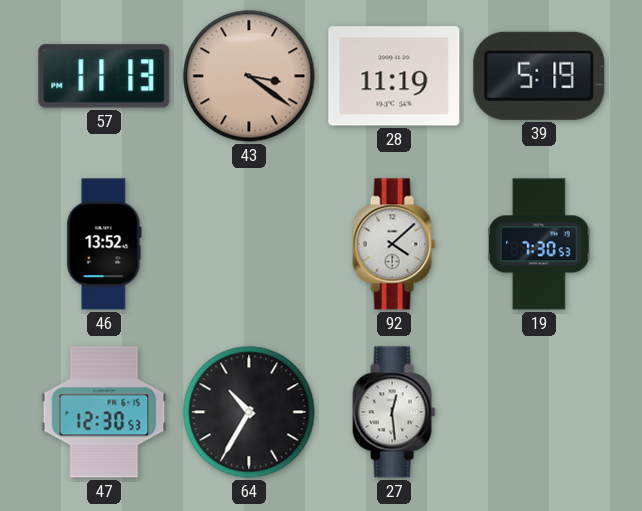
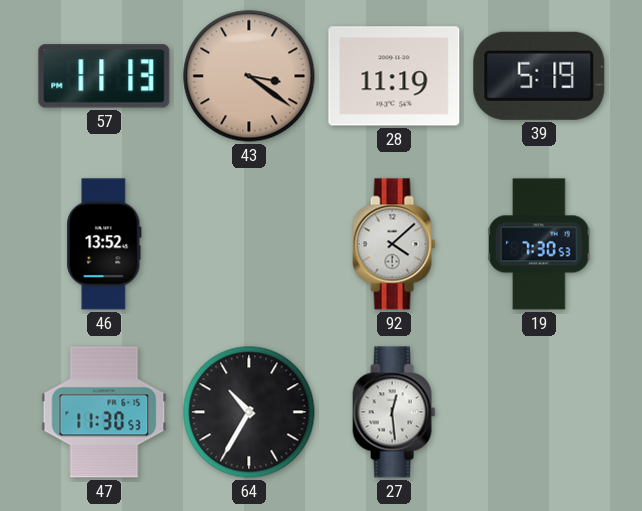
47: 12:30 -> 11:30
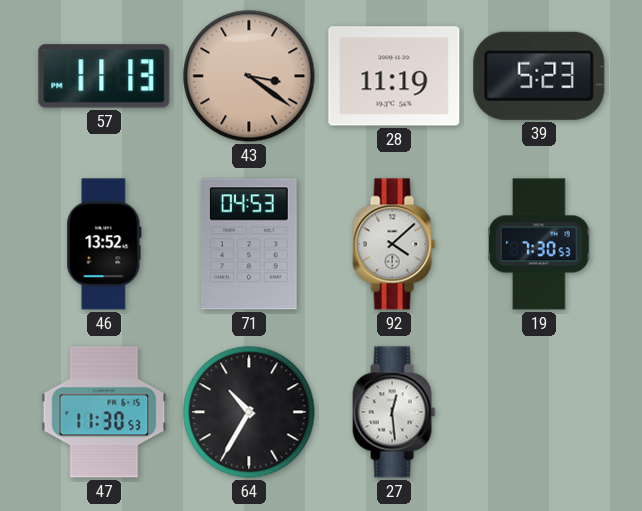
39: 5:19 -> 5:23
71: none -> 04:53
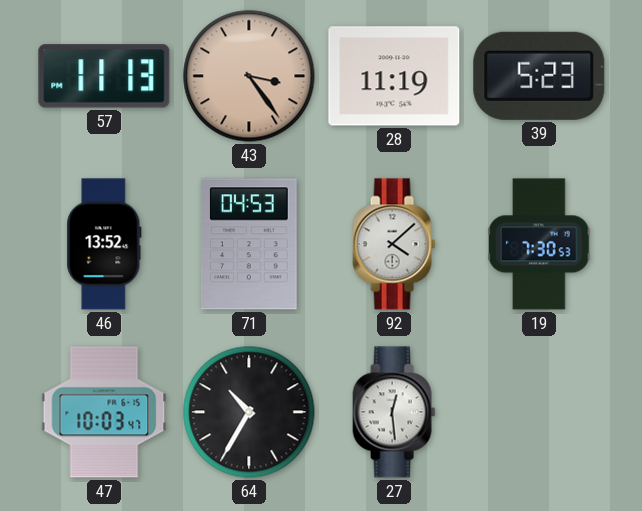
43: 3:21 -> 3:24
47: 11:30 -> 10:03
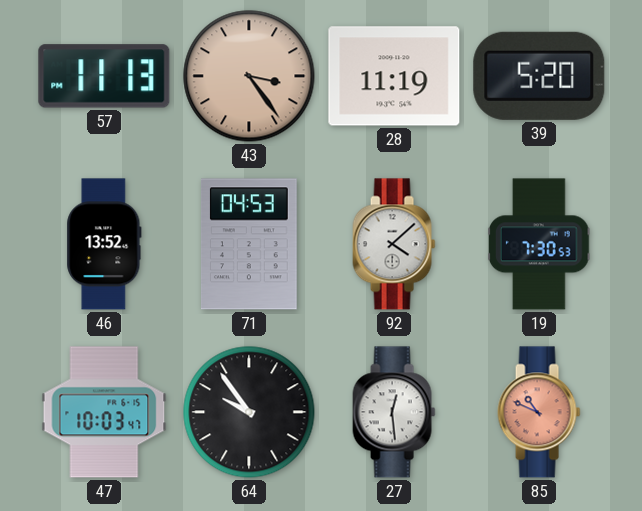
39: 5:23 -> 5:20
64: 10:35 -> 9:54
85: none -> 10:49
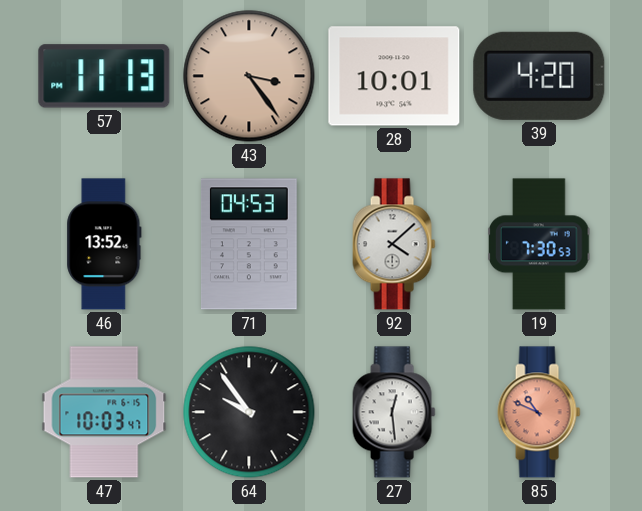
28: 11:19 -> 10:01
39: 5:20 -> 4:20
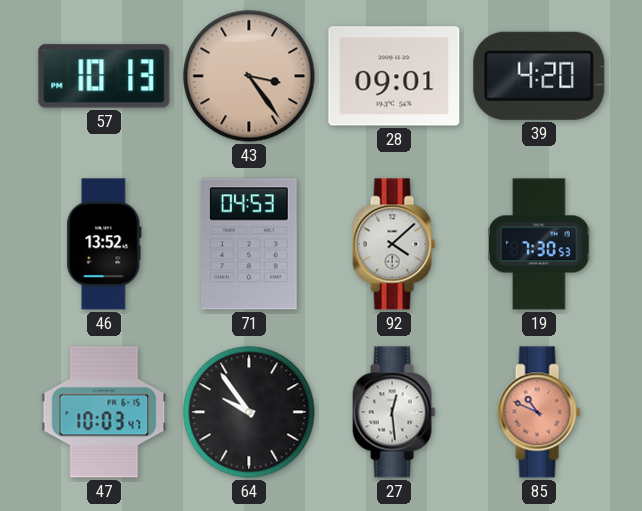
57: 11:13 -> 10:13
28: 10:01 -> 09:01
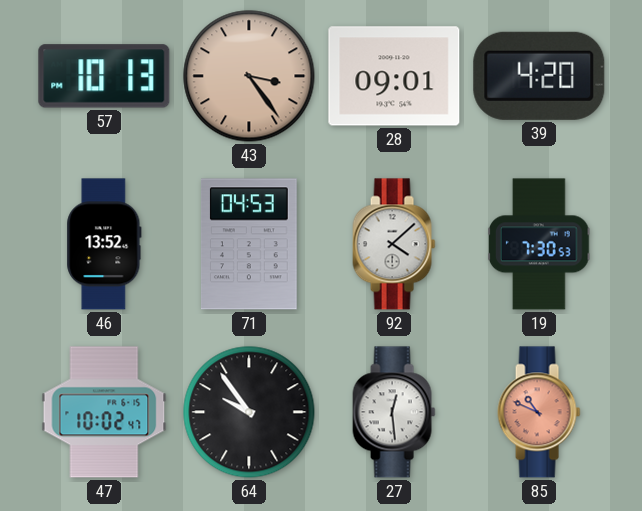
47: 10:03 -> 10:02
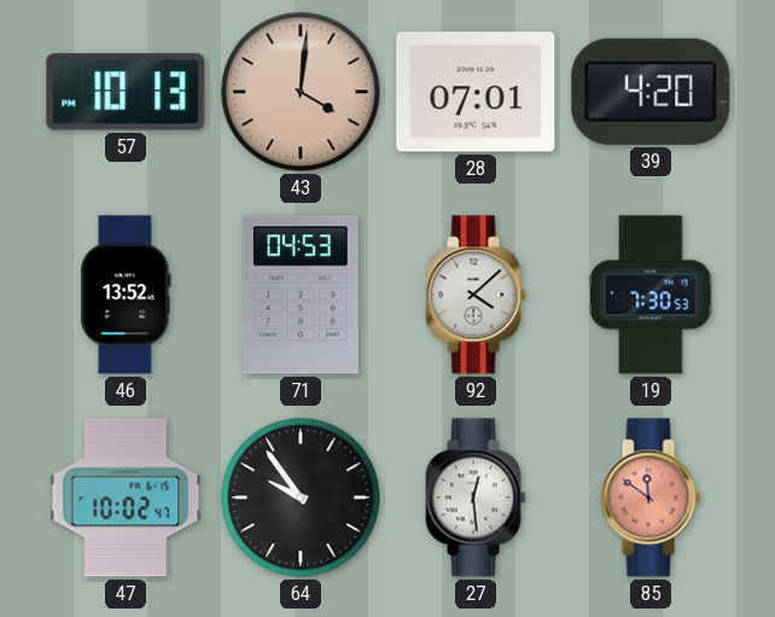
43: 3:24 -> 4:01
28: 09:01 -> 07:01
85: 10:49 -> 11:51
